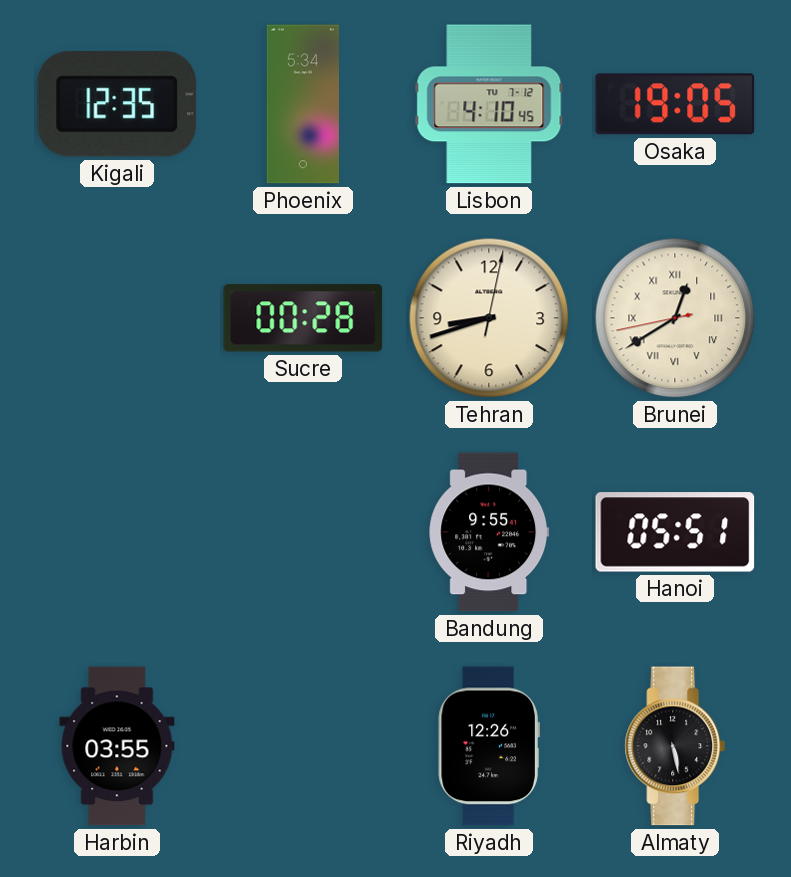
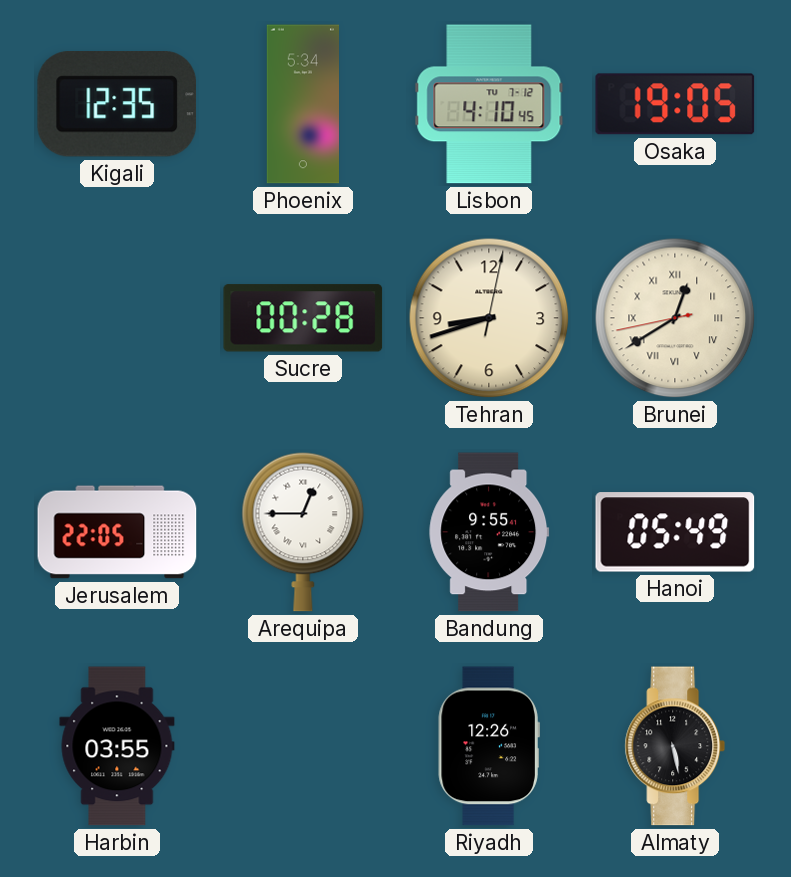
Jerusalem: none -> 22:05
Arequipa: none -> 12:45
Hanoi: 05:51 -> 05:49
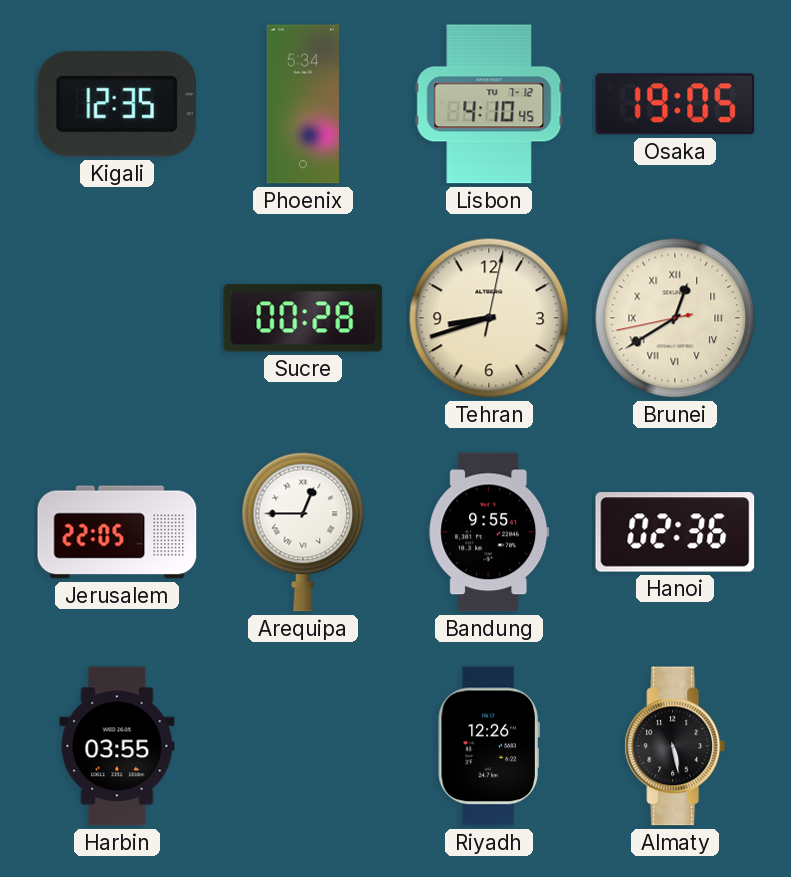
Hanoi: 05:49 -> 02:36
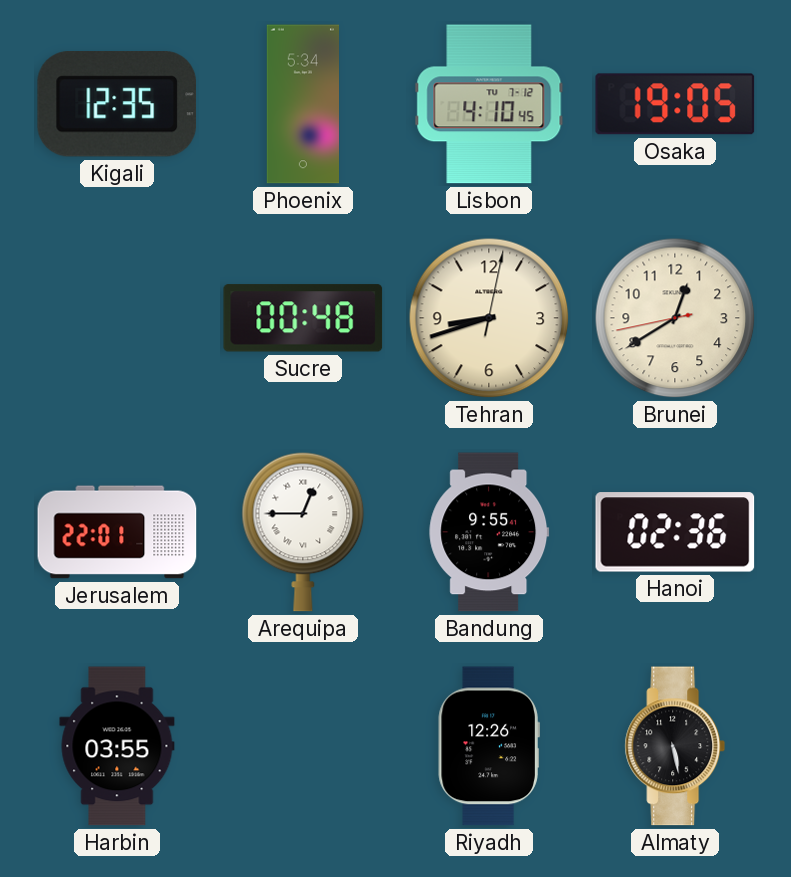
Sucre: 00:28 -> 00:48
Brunei numerals: Roman -> Arabic
Jerusalem: 22:05 -> 22:01
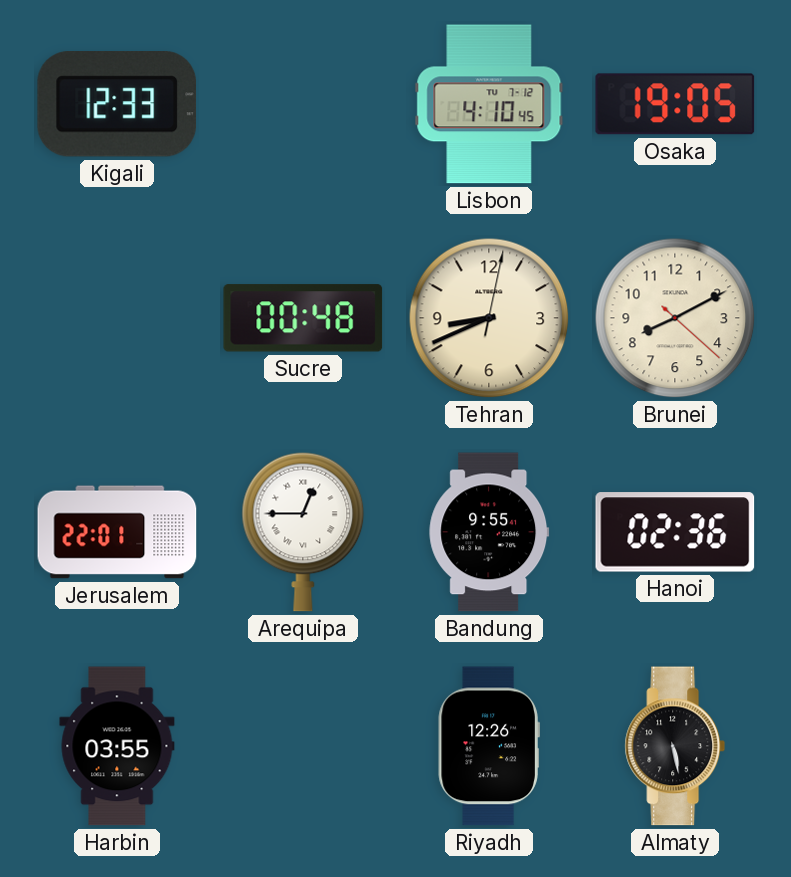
Kigali: 12:35 -> 12:33
Phoenix: 5:34 -> none
Tehran: 8:42 -> 8:41
Brunei: 12:39 -> 8:10
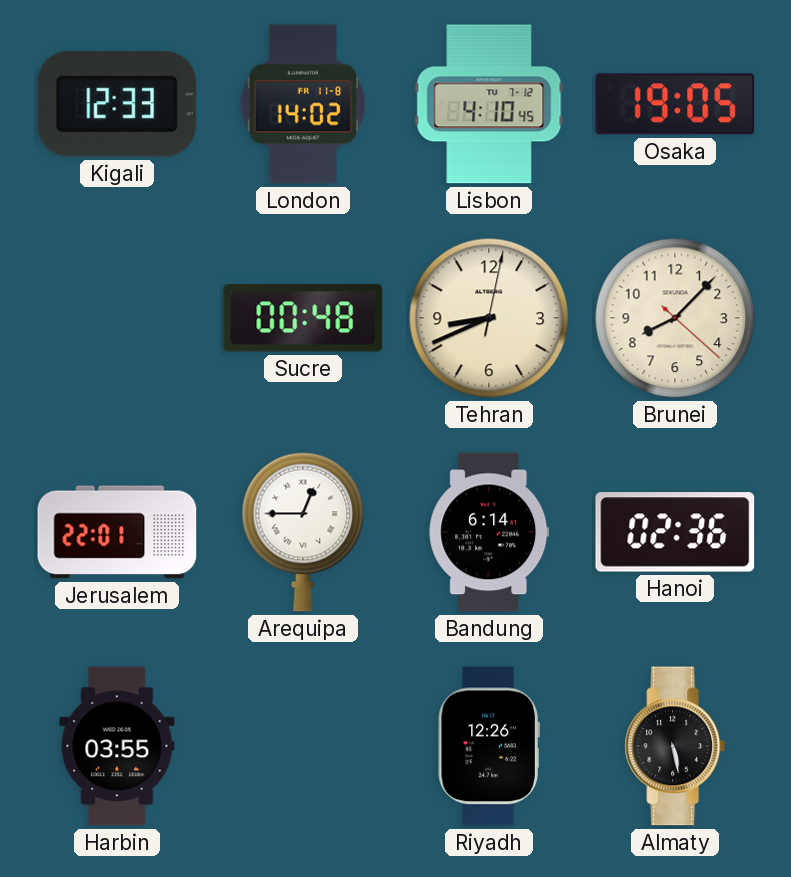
London: none -> 14:02
Brunei: 8:10 -> 8:07
Bandung: 9:55 -> 6:14
